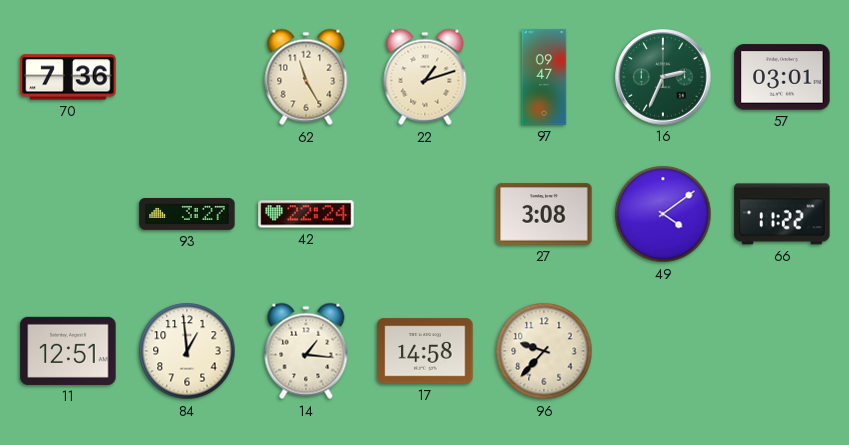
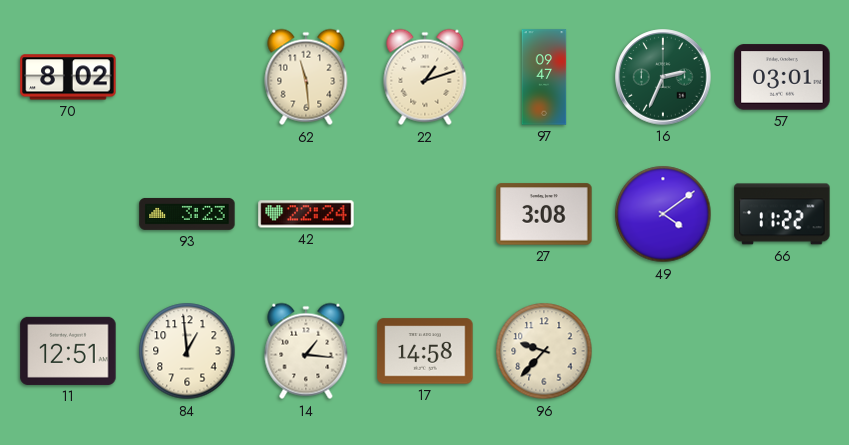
70: 7:36 -> 8:02
62: 11:25 -> 11:29
93: 3:27 -> 3:23
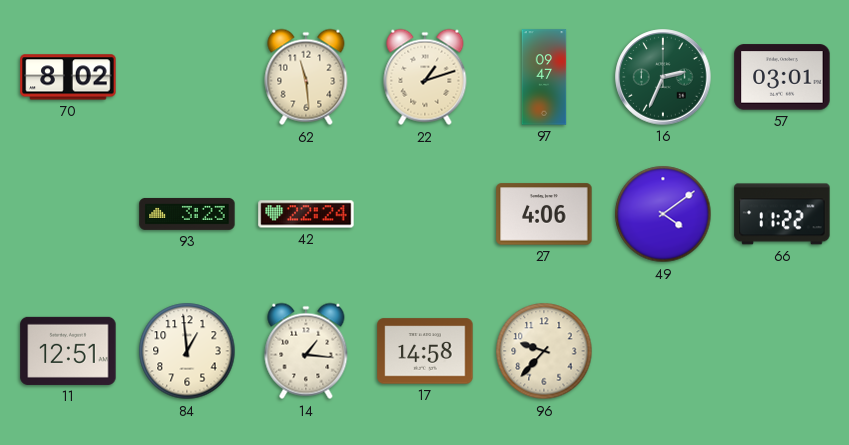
27: 3:08 -> 4:06
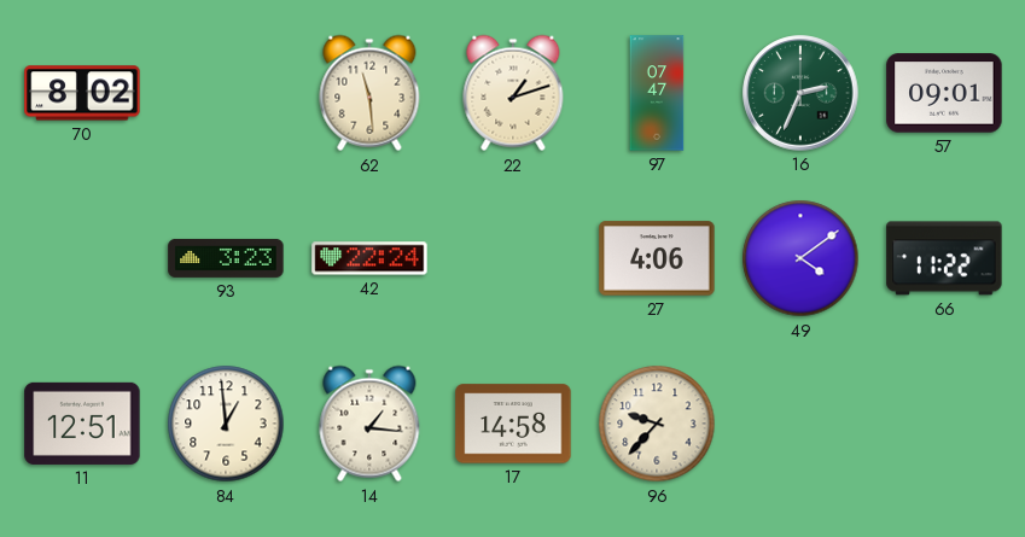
97: 09:47 -> 07:47
57: 03:01 -> 09:01
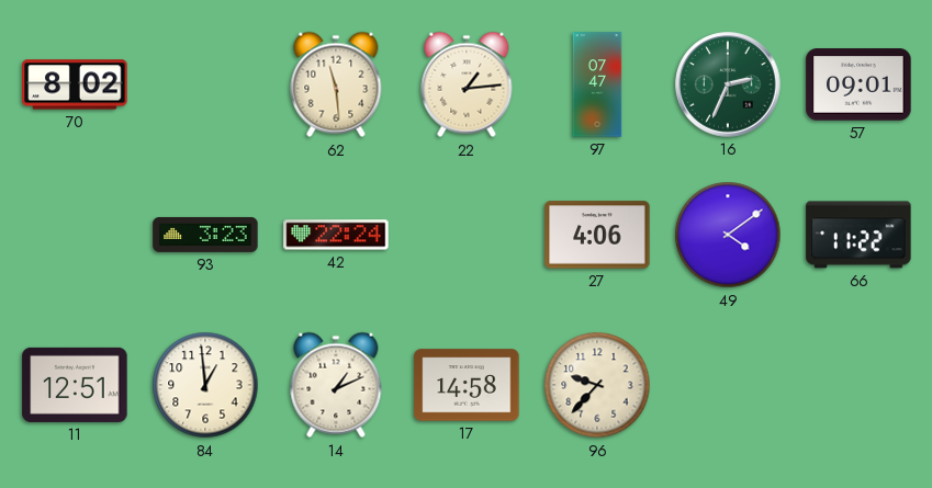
22: 1:12 -> 1:14
14: 1:16 -> 1:11
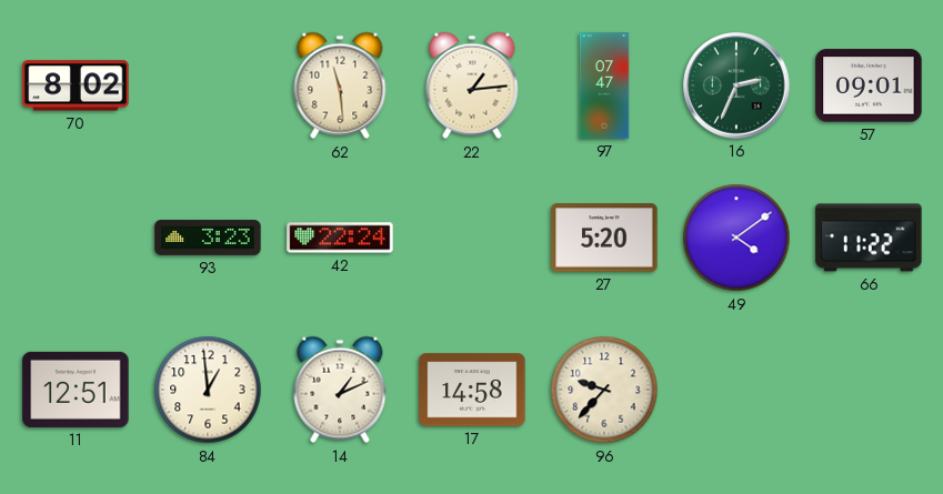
27: 4:06 -> 5:20
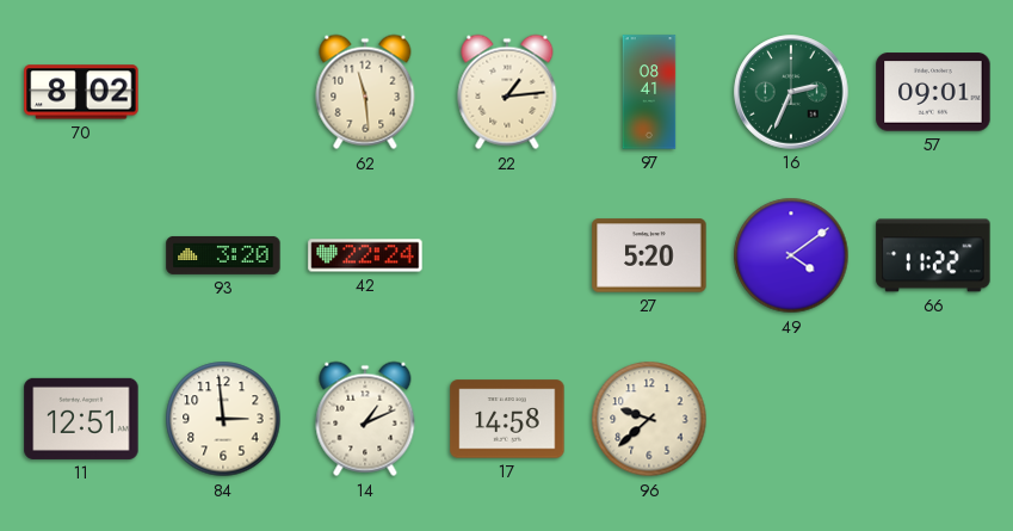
97: 07:47 -> 08:41
93: 3:23 -> 3:20
84: 12:59 -> 2:59
96: 9:37 -> 9:38
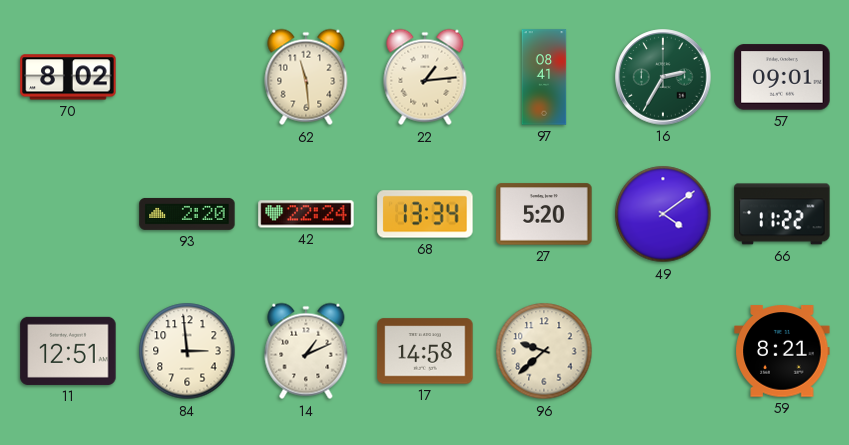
16: 2:34 -> 2:35
93: 3:20 -> 2:20
68: none -> 13:34
59: none -> 8:21
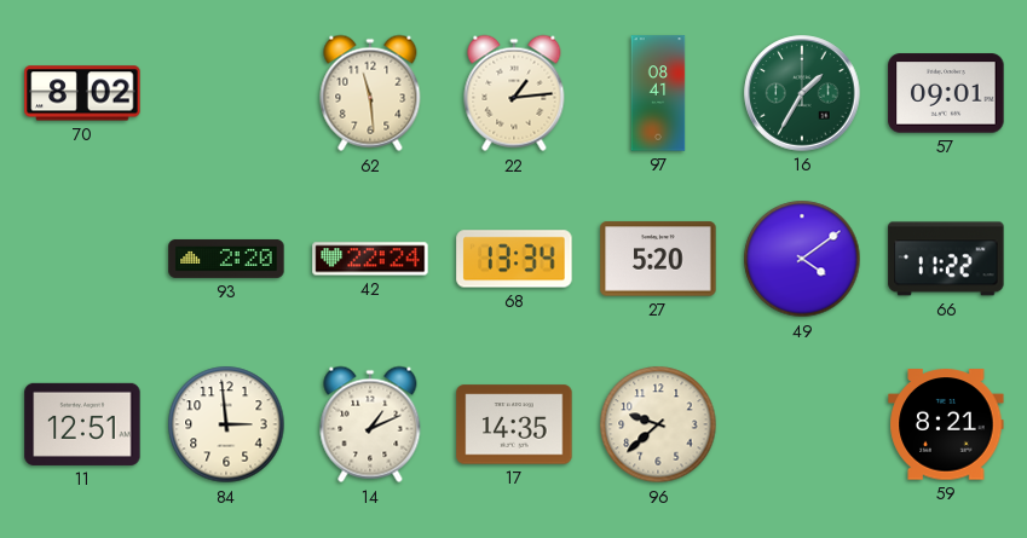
16: 2:35 -> 1:35
17: 14:58 -> 14:35
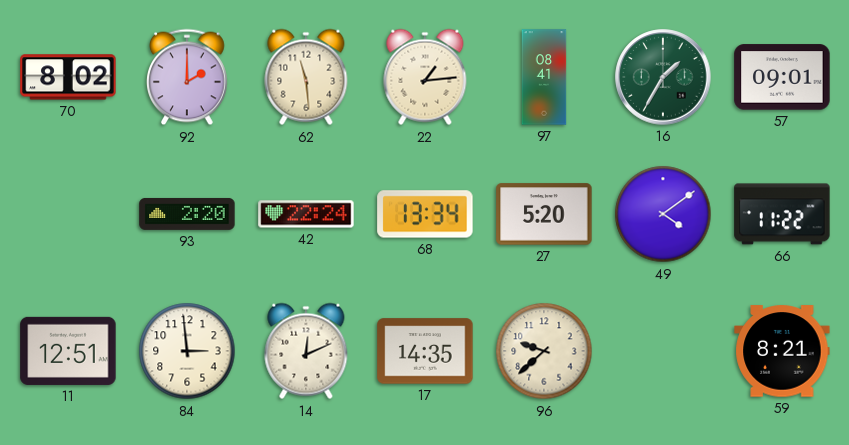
92: none -> 2:00
14: 1:11 -> 12:11
